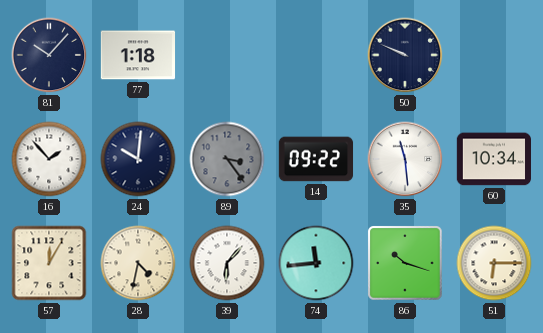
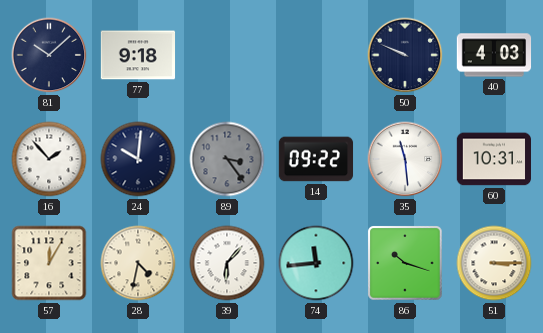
81: 10:07 -> 10:08
77: 1:18 -> 9:18
40: none -> 4:03
60: 10:34 -> 10:31
51: 6:15 -> 3:15
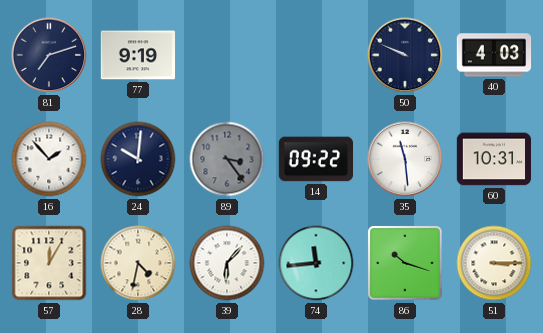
81: 10:08 -> 7:12
77: 9:18 -> 9:19
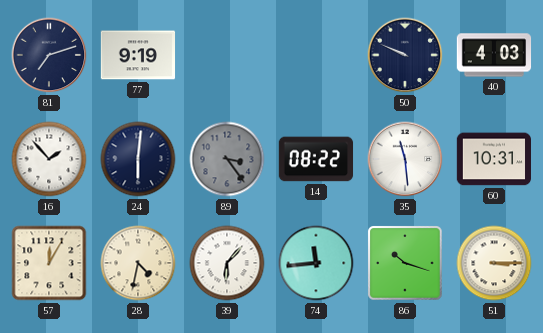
24: 10:01 -> 6:01
14: 09:22 -> 08:22
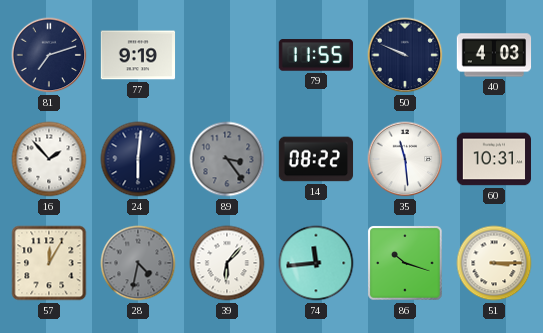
79: none -> 11:55
28 dial: cream -> grey
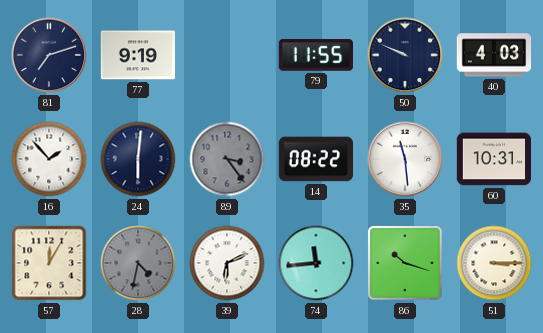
39: 6:07 -> 6:11
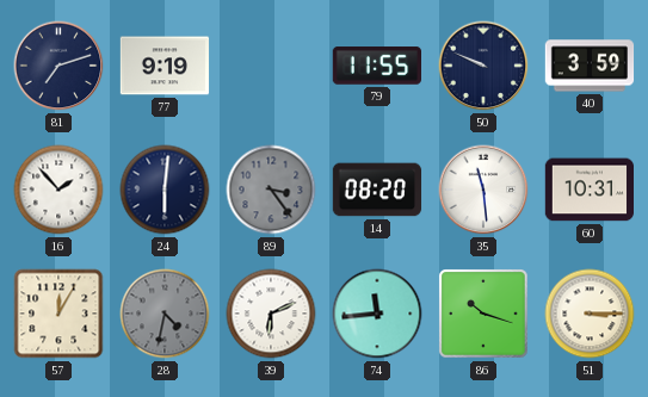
40: 4:03 -> 3:59
14: 08:22 -> 08:20
